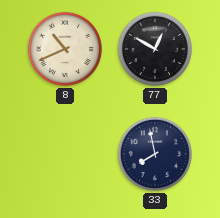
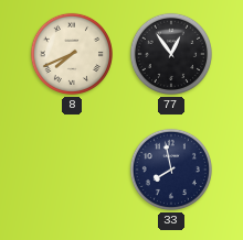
8: 10:41 -> 7:41
77: 12:50 -> 12:54
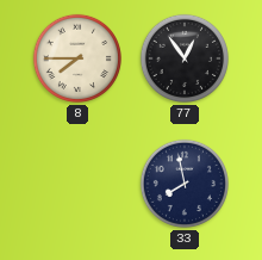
8: 7:41 -> 7:45
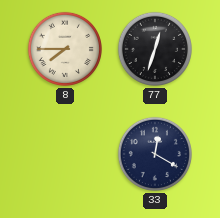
77: 12:54 -> 12:33
33: 7:58 -> 12:20
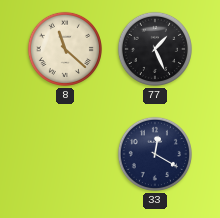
8: 7:45 -> 11:22
77: 12:33 -> 1:26
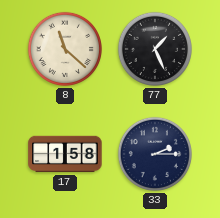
17: none -> 1:58
33: 12:20 -> 2:15
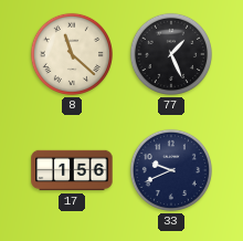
17: 1:58 -> 1:56
33: 2:15 -> 9:41
